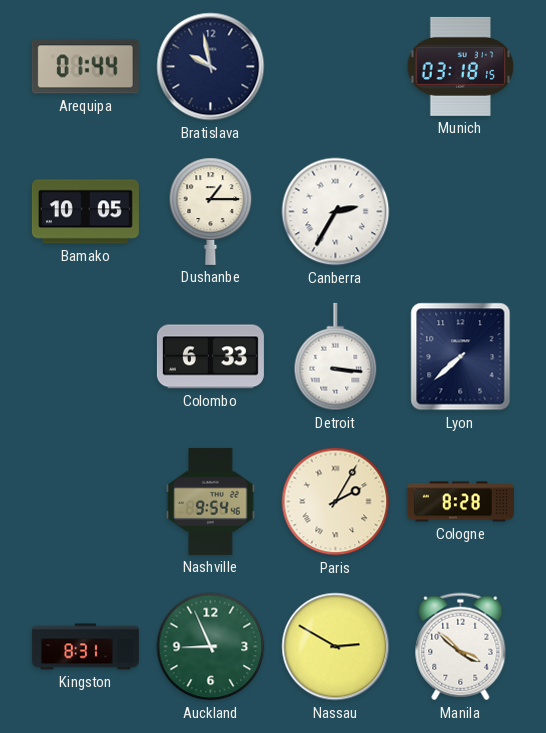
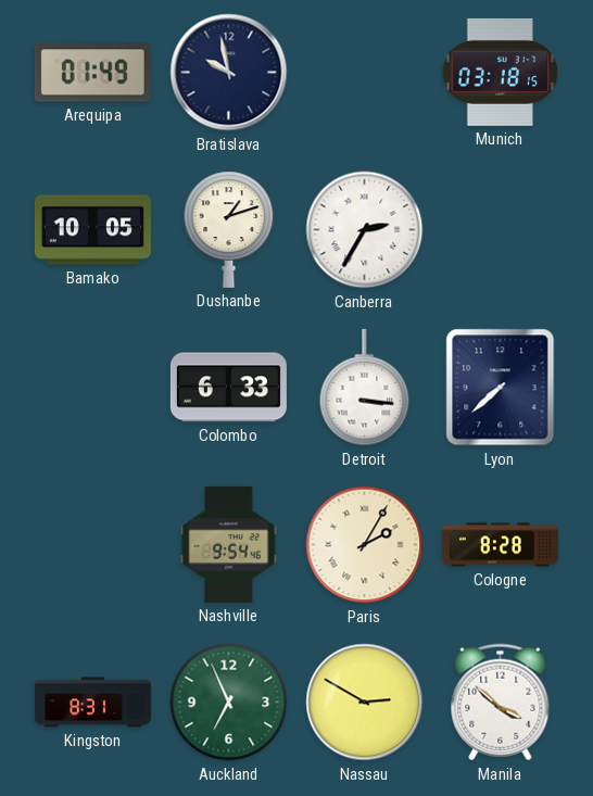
Arequipa: 01:44 -> 01:49
Dushanbe: 1:15 -> 1:12
Auckland: 8:56 -> 6:56
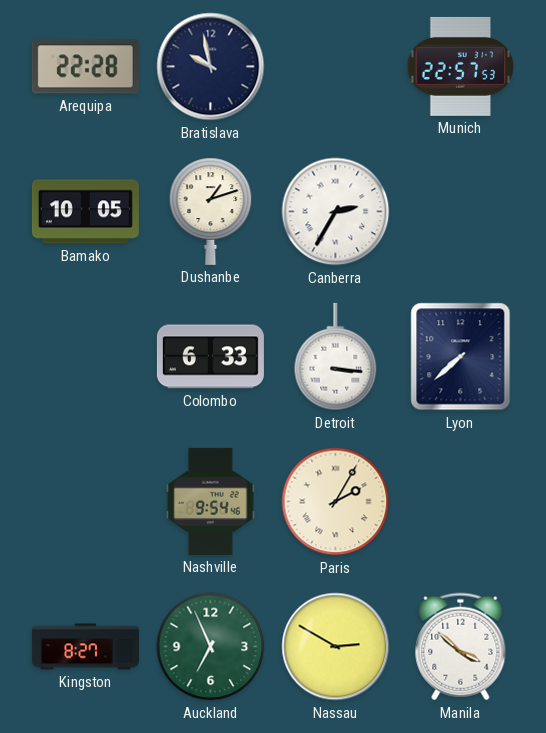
Arequipa: 01:49 -> 22:28
Munich: 03:18 -> 22:57
Cologne: 8:28 -> none
Kingston: 8:31 -> 8:27
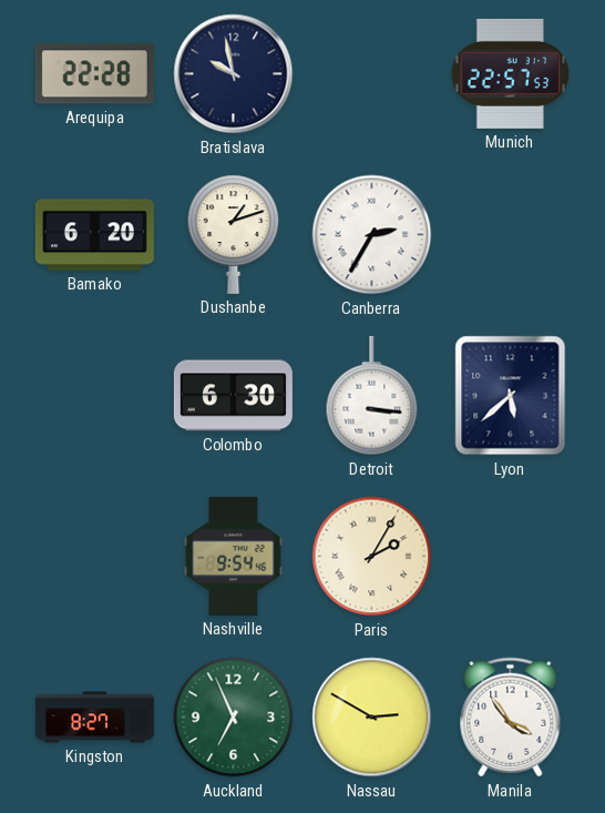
Bamako: 10:05 -> 6:20
Colombo: 6:33 -> 6:30
Lyon: 7:38 -> 5:38
Manila: 3:52 -> 3:54
